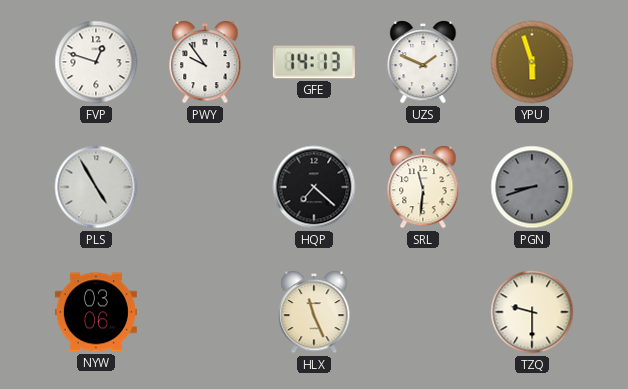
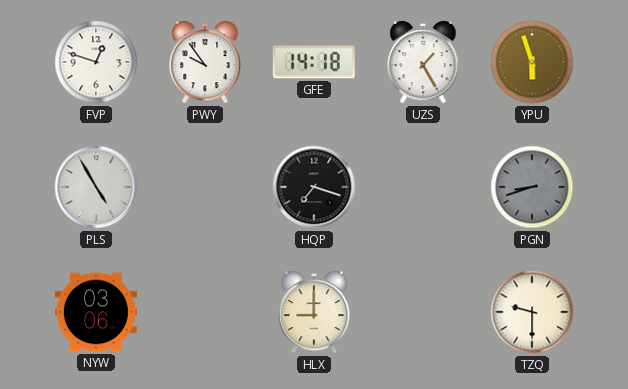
GFE: 14:13 -> 14:18
UZS: 1:49 -> 1:25
HQP: 7:22 -> 7:18
SRL: 11:31 -> none
HLX: 11:26 -> 9:00
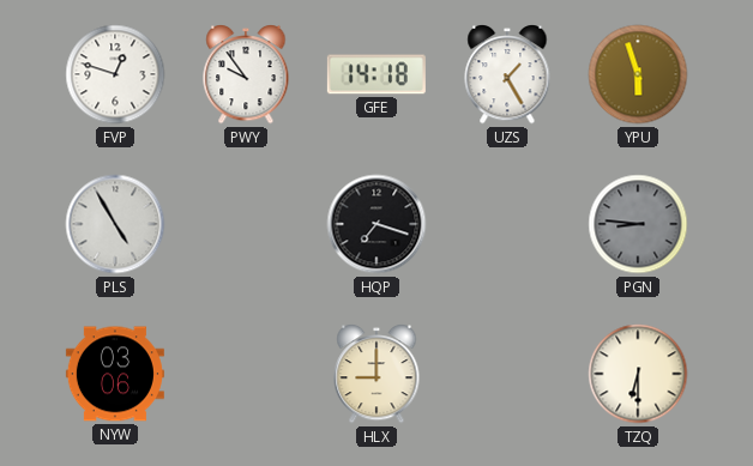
PGN: 8:42 -> 8:46
TZQ: 9:30 -> 6:30
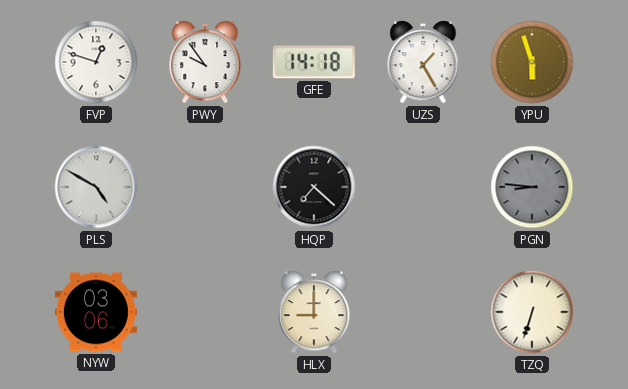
PLS: 4:55 -> 4:50
HQP: 7:18 -> 7:22
TZQ: 6:30 -> 6:33
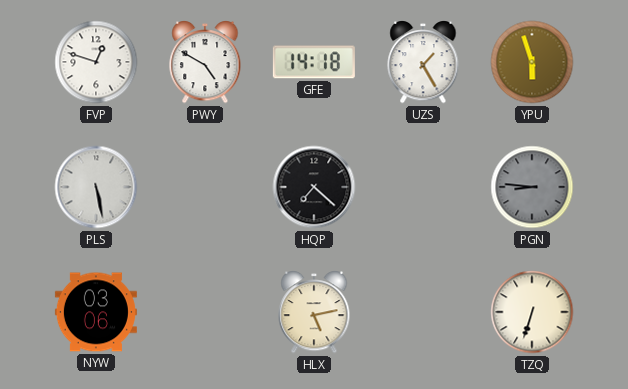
PWY: 9:54 -> 4:50
PLS: 4:50 -> 5:28
HLX: 9:00 -> 5:13
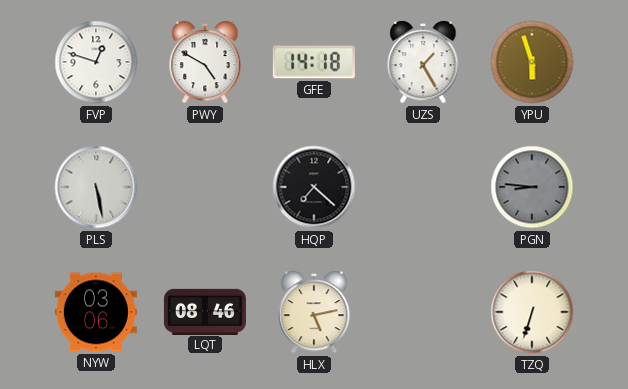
LQT: none -> 08:46
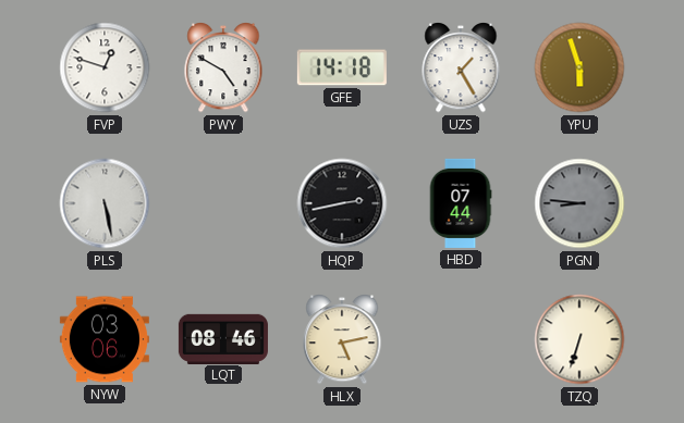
HQP: 7:22 -> 2:43
HBD: none -> 07:44
